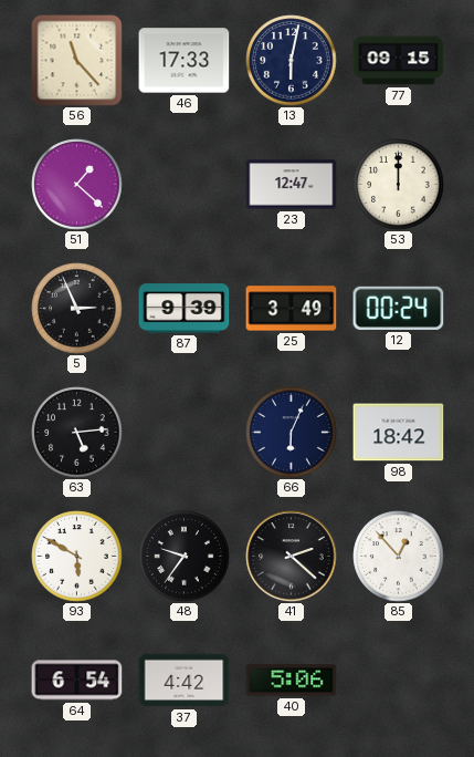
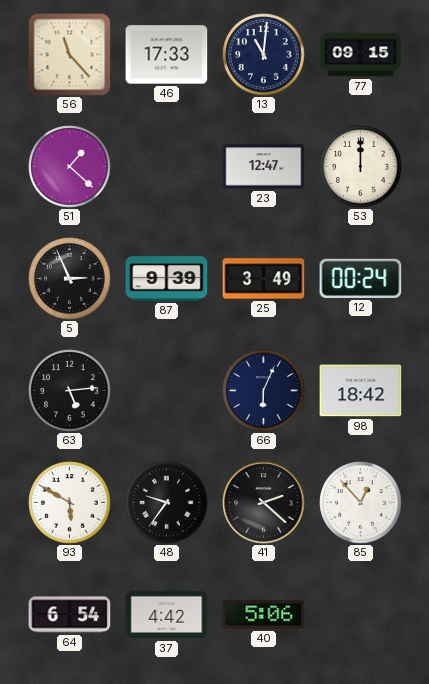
13: 6:02 -> 11:01
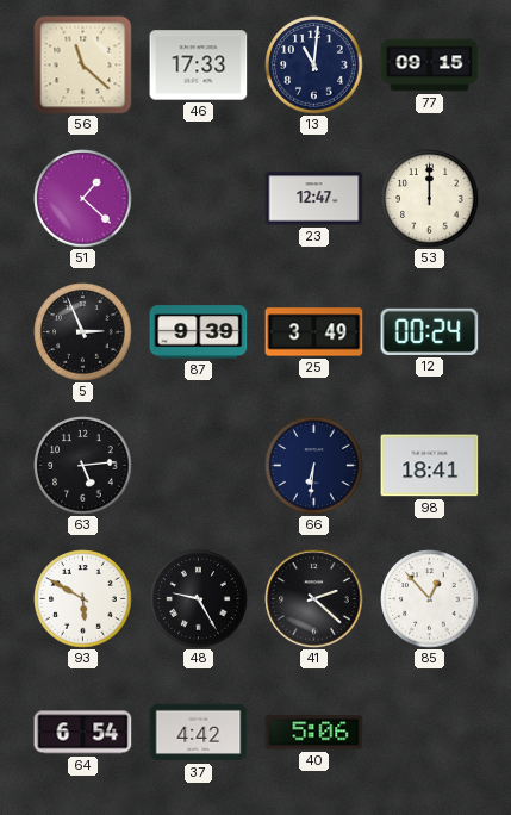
56: 11:23 -> 11:22
66: 6:04 -> 6:31
98: 18:42 -> 18:41
48: 9:36 -> 9:25
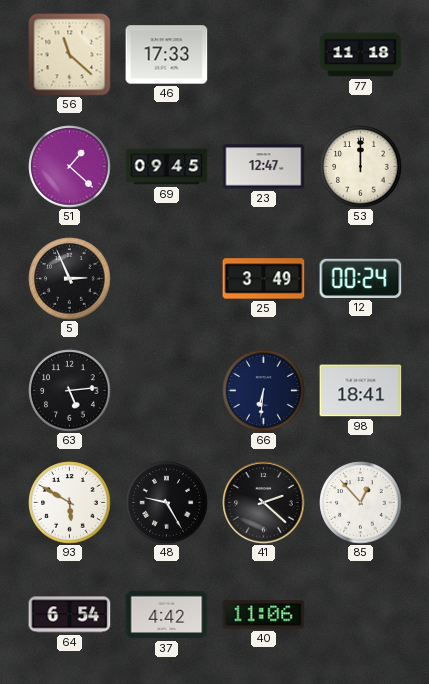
13: 11:01 -> none
77: 09:15 -> 11:18
69: none -> 09:45
87: 9:39 -> none
40: 5:06 -> 11:06
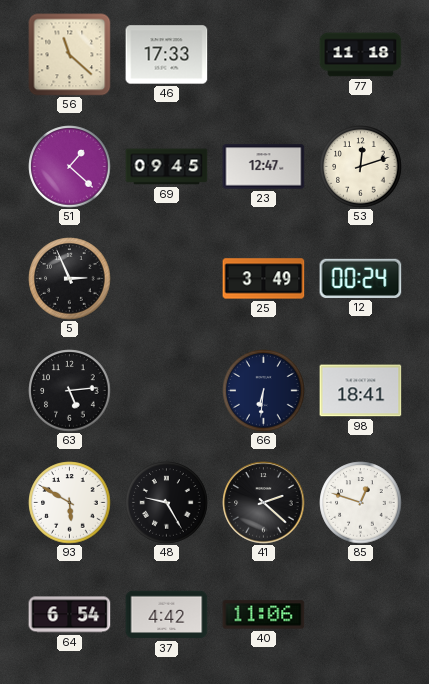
53: 12:00 -> 12:12
85: 12:53 -> 12:48
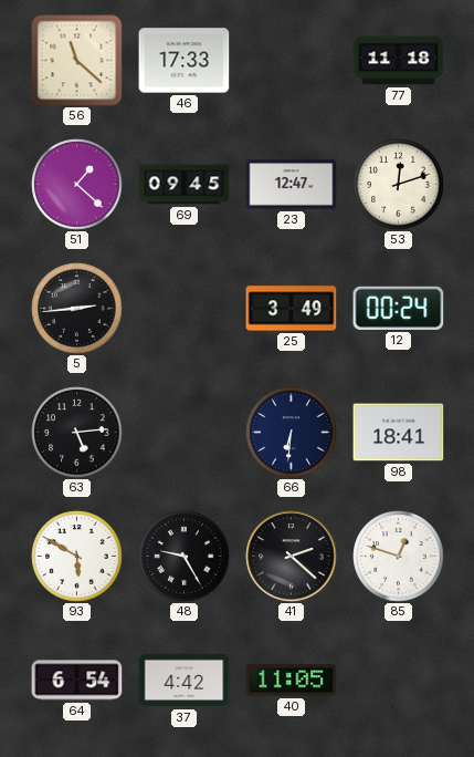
5: 2:56 -> 2:44
40: 11:06 -> 11:05
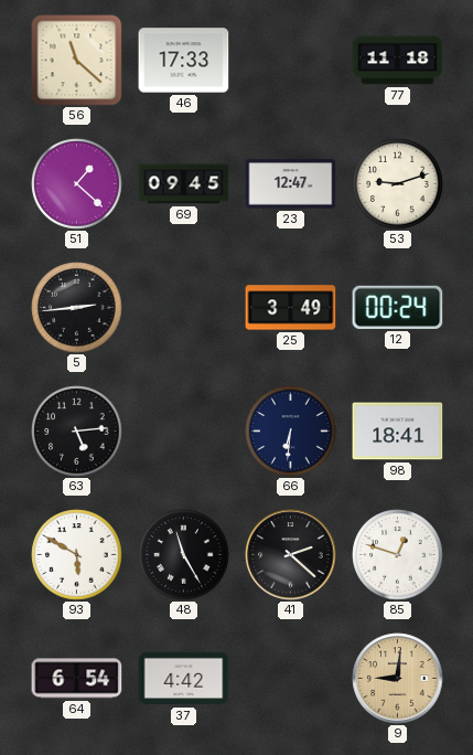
53: 12:12 -> 9:12
48: 9:25 -> 11:25
40: 11:05 -> none
9: none -> 9:01
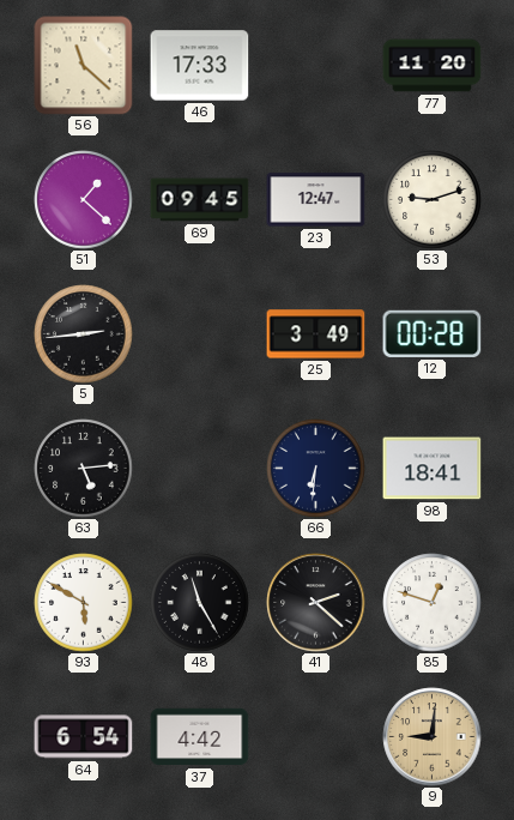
77: 11:18 -> 11:20
12: 00:24 -> 00:28
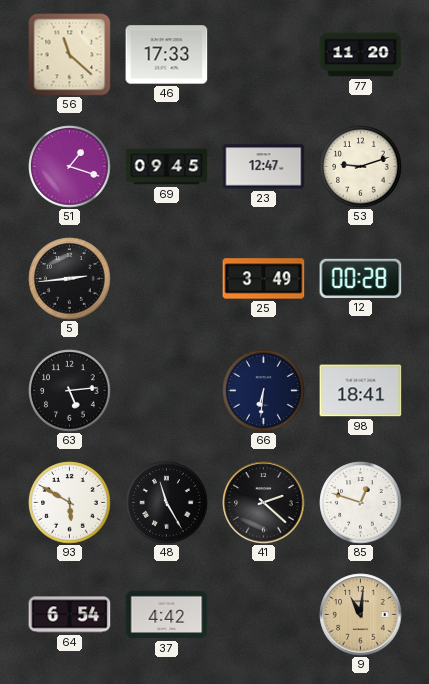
51: 1:22 -> 1:18
9: 9:01 -> 11:01
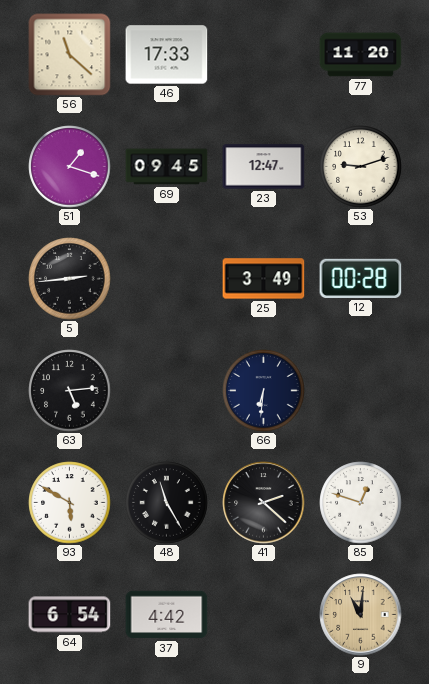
98: 18:41 -> none
